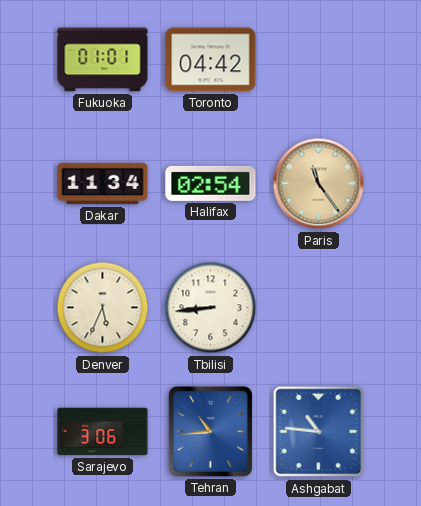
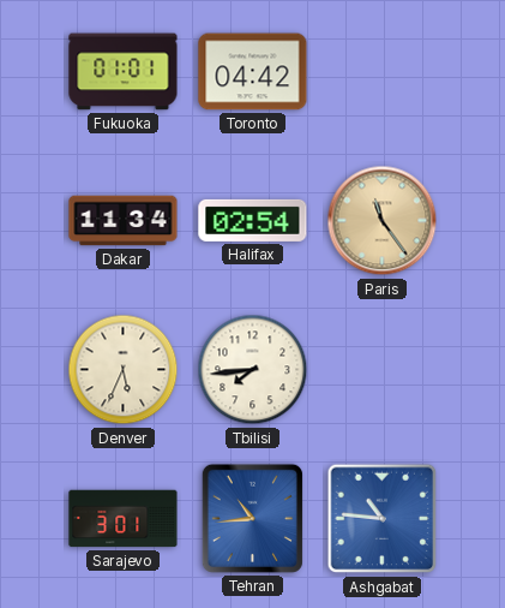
Tbilisi: 8:44 -> 7:44
Sarajevo: 3:06 -> 3:01
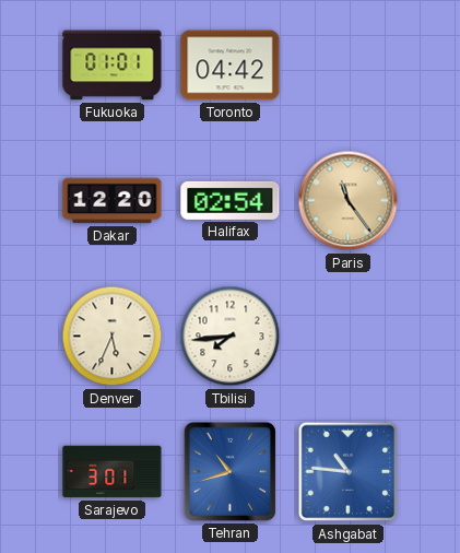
Dakar: 11:34 -> 12:20
Tehran: 10:44 -> 10:42
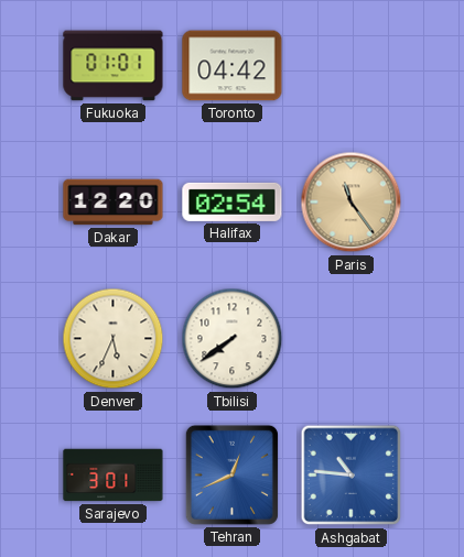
Tbilisi: 7:44 -> 7:39
Tehran: 10:42 -> 12:41
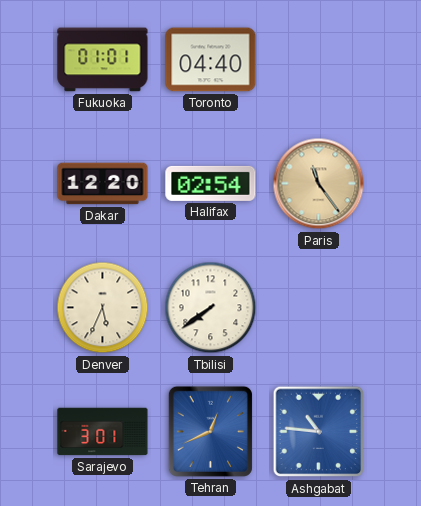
Toronto: 04:42 -> 04:40
